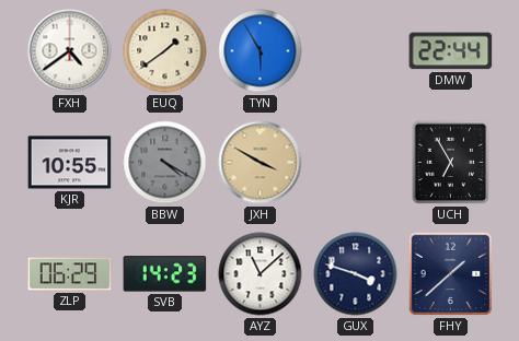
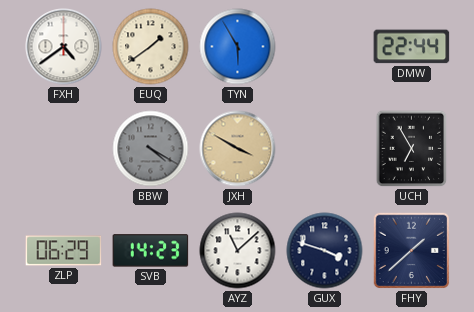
KJR: 10:55 -> none
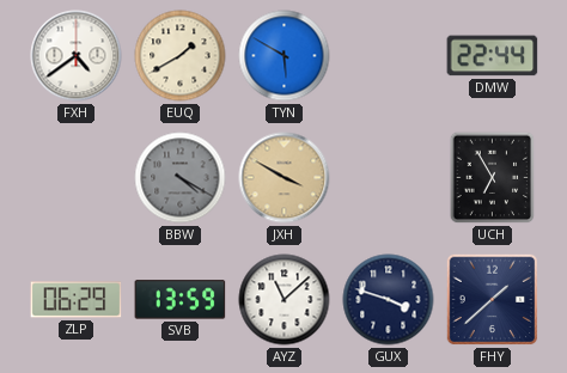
EUQ: 1:39 -> 1:40
TYN: 5:55 -> 5:50
SVB: 14:23 -> 13:59
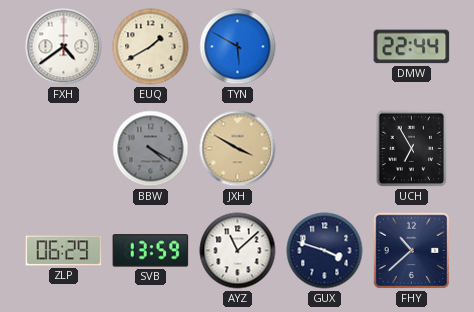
FHY: 1:38 -> 10:38
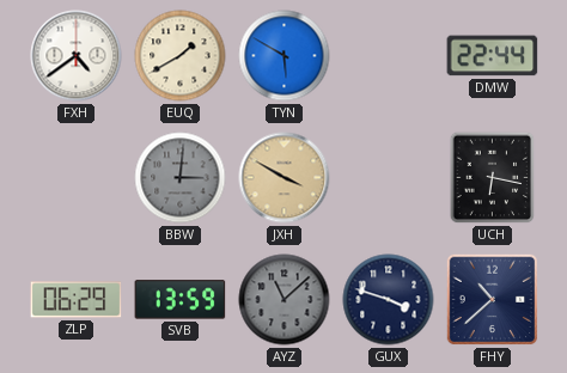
BBW: 4:20 -> 3:01
UCH: 6:55 -> 6:17
AYZ dial: white -> grey
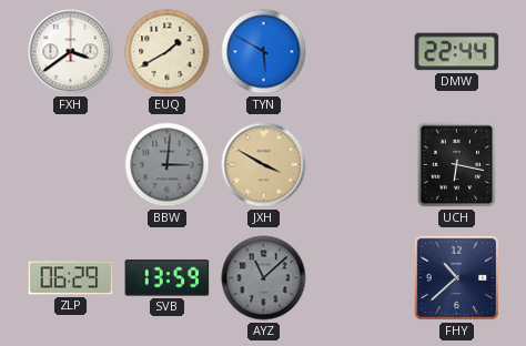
FXH: 4:39 -> 3:39
GUX: 3:48 -> none
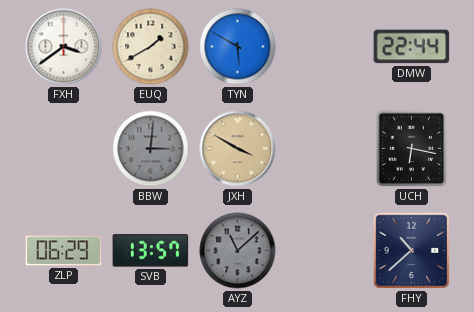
SVB: 13:59 -> 13:57
